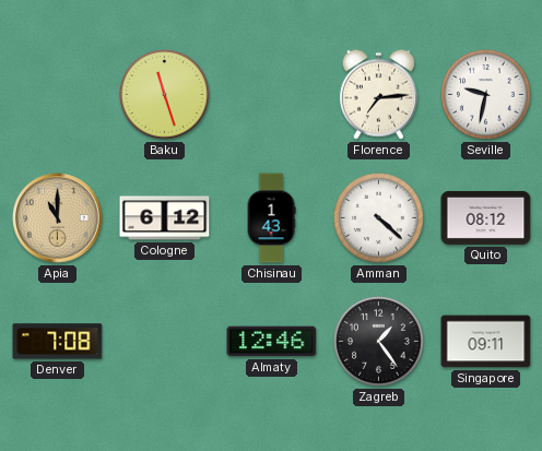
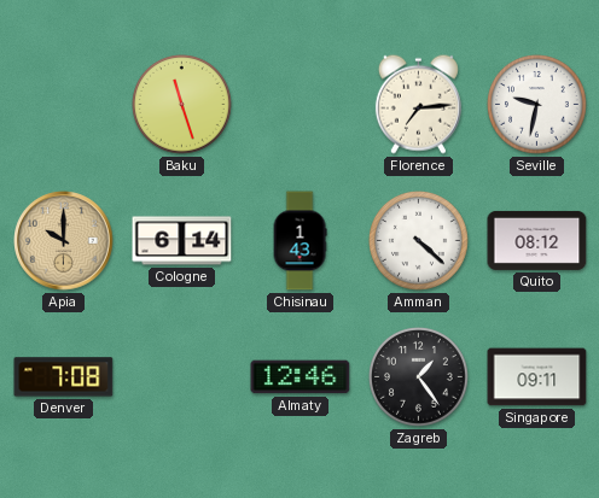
Apia: 11:00 -> 10:00
Cologne: 6:12 -> 6:14
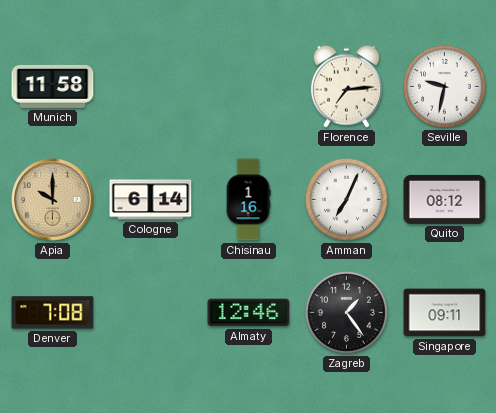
Munich: none -> 11:58
Baku: 11:27 -> none
Chisinau: 1:43 -> 1:16
Amman: 4:22 -> 7:04
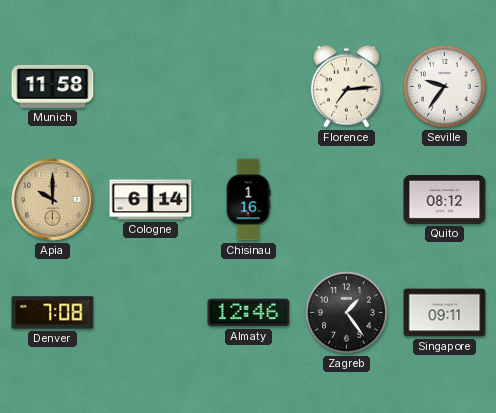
Seville: 9:32 -> 9:36
Amman: 7:04 -> none
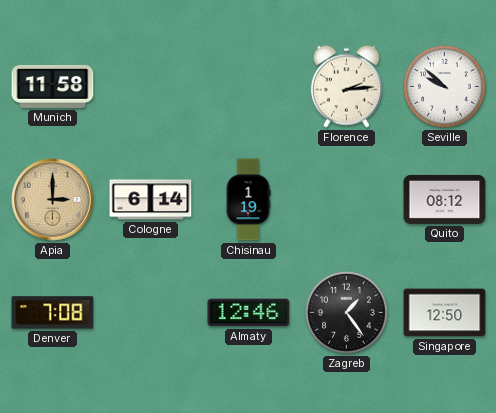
Florence: 7:14 -> 2:14
Seville: 9:36 -> 9:52
Apia: 10:00 -> 3:00
Chisinau: 1:16 -> 1:19
Singapore: 09:11 -> 12:50
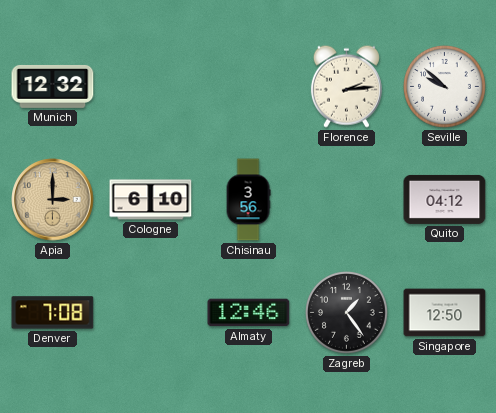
Munich: 11:58 -> 12:32
Cologne: 6:14 -> 6:10
Chisinau: 1:19 -> 3:56
Quito: 08:12 -> 04:12
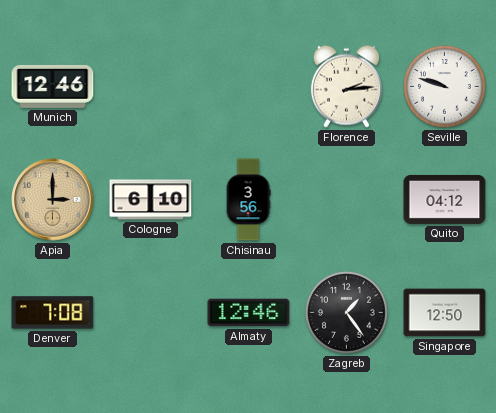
Munich: 12:32 -> 12:46
Seville: 9:52 -> 9:48
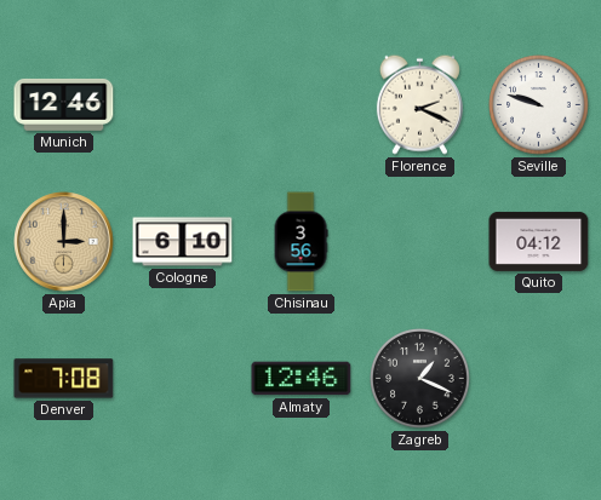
Florence: 2:14 -> 2:19
Zagreb: 1:24 -> 1:19
Singapore: 12:50 -> none
